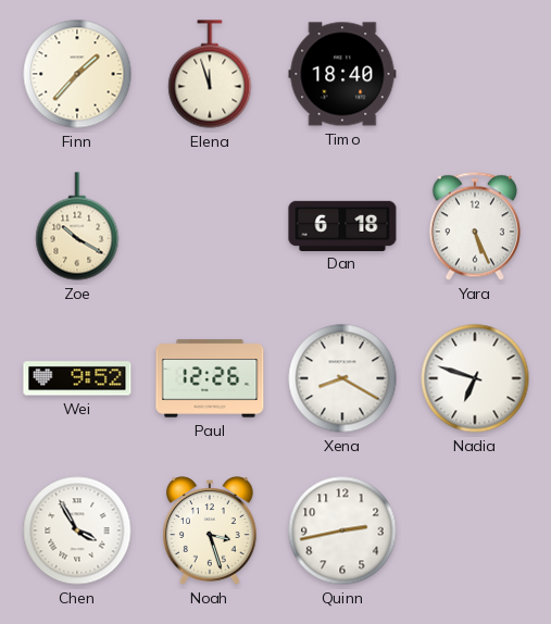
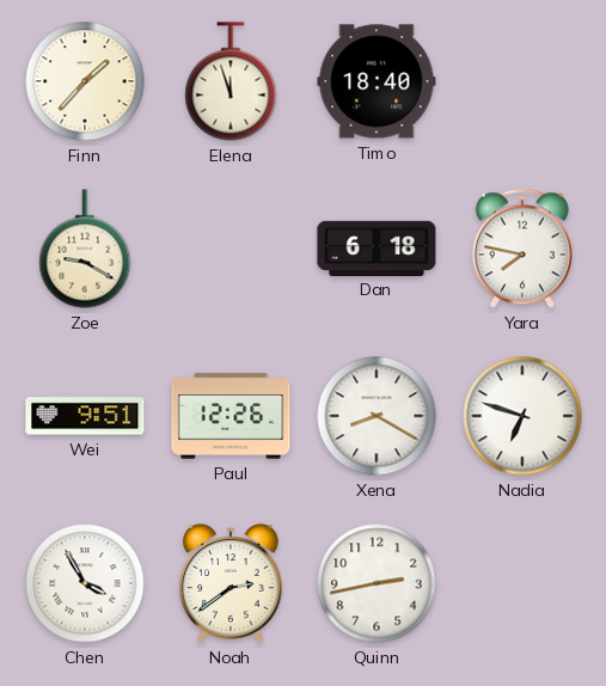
Zoe: 10:20 -> 9:20
Yara: 5:26 -> 7:47
Wei: 9:52 -> 9:51
Noah: 3:27 -> 2:39
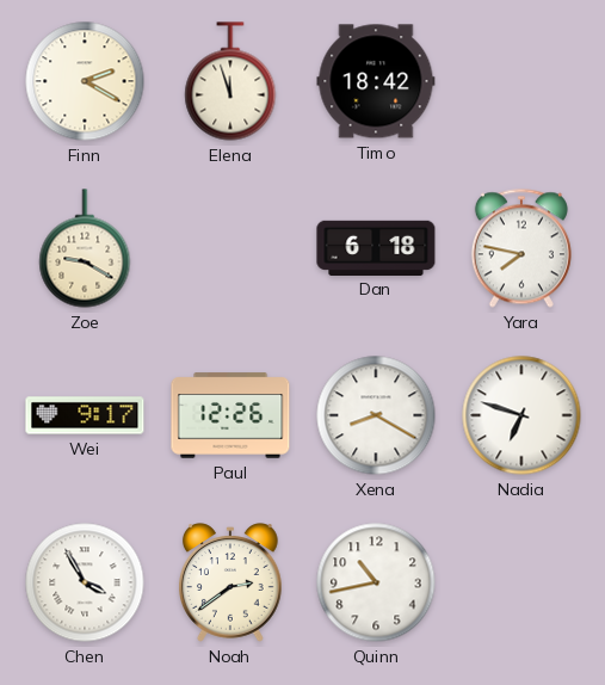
Finn: 1:37 -> 2:20
Timo: 18:40 -> 18:42
Wei: 9:51 -> 9:17
Quinn: 2:43 -> 10:43
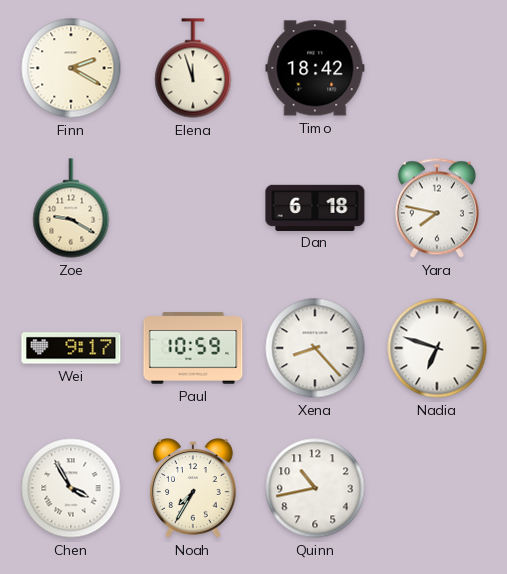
Paul: 12:26 -> 10:59
Xena: 8:20 -> 8:23
Noah: 2:39 -> 7:35
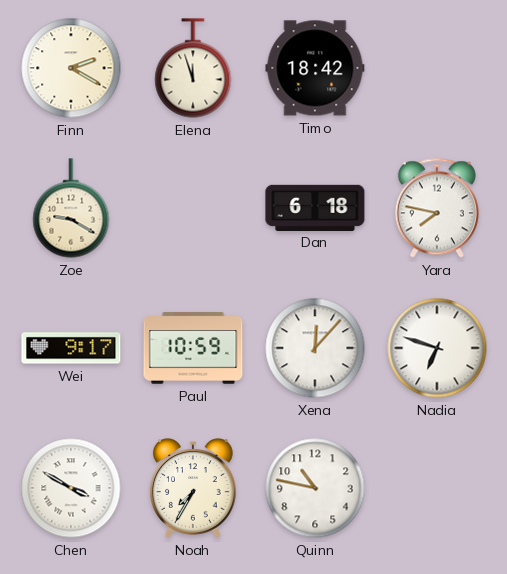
Xena: 8:23 -> 12:07
Chen: 3:55 -> 3:50
Quinn: 10:43 -> 10:47
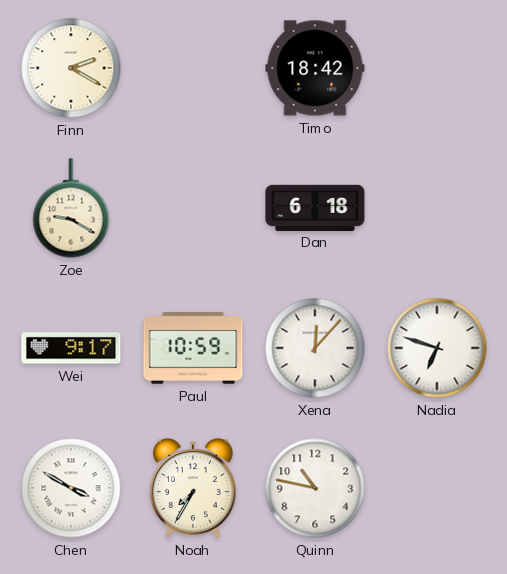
Elena: 11:57 -> none
Yara: 7:47 -> none
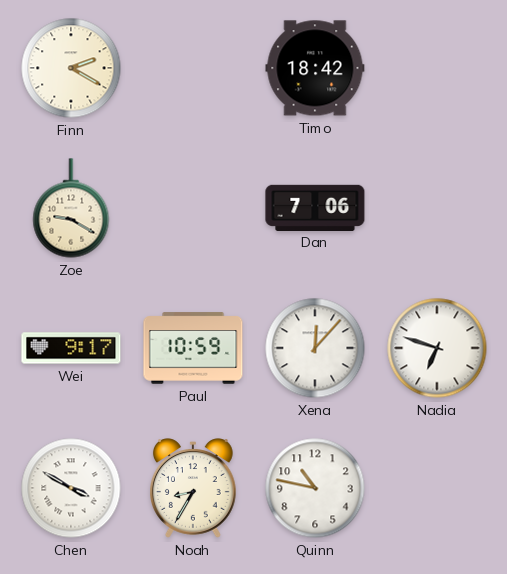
Dan: 6:18 -> 7:06
Noah: 7:35 -> 8:35
